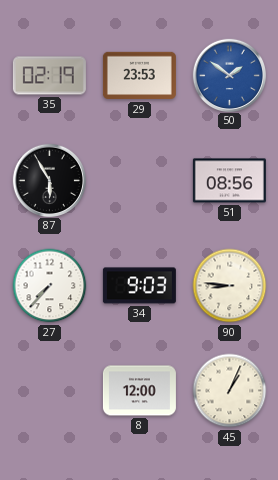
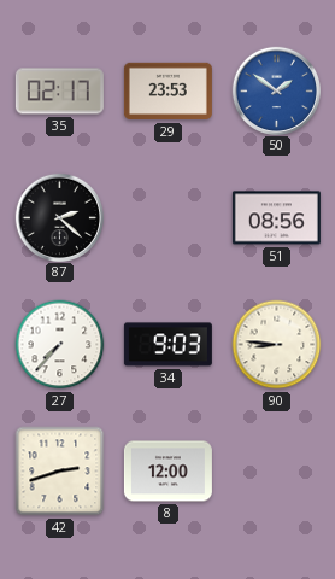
35: 02:19 -> 02:17
87: 5:55 -> 2:22
42: none -> 2:42
45: 1:04 -> none
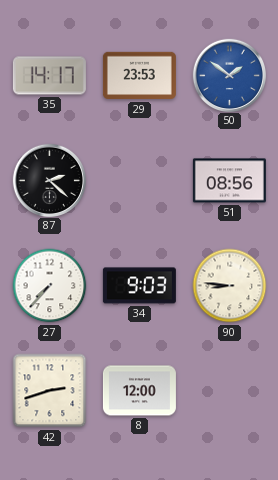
35: 02:17 -> 14:17
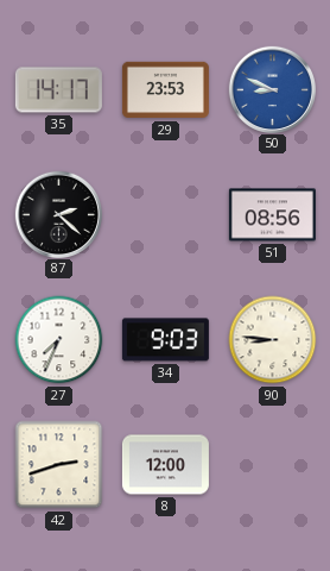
50: 1:51 -> 8:49
27: 7:37 -> 7:34
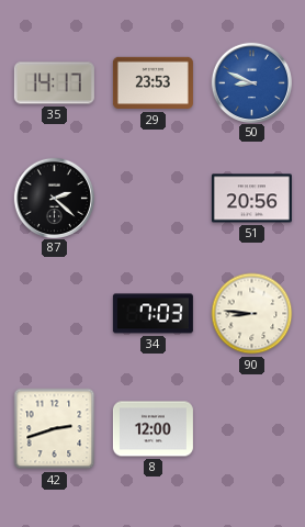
51: 08:56 -> 20:56
27: 7:34 -> none
34: 9:03 -> 7:03
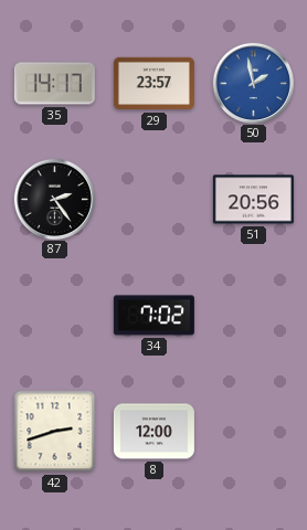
29: 23:53 -> 23:57
50: 8:49 -> 1:58
87: 2:22 -> 2:24
34: 7:03 -> 7:02
90: 8:46 -> none
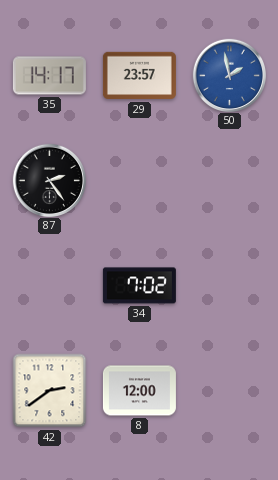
51: 20:56 -> none
42: 2:42 -> 2:39
